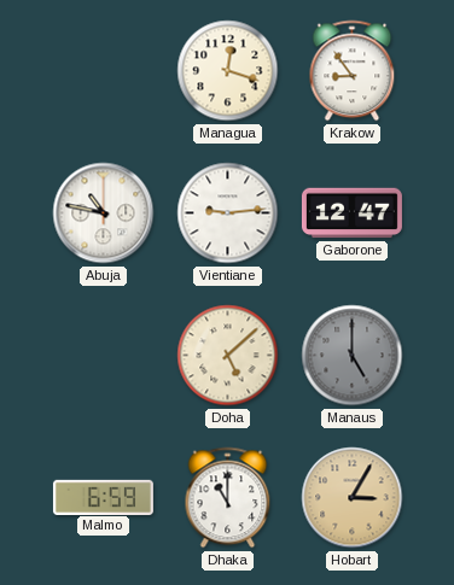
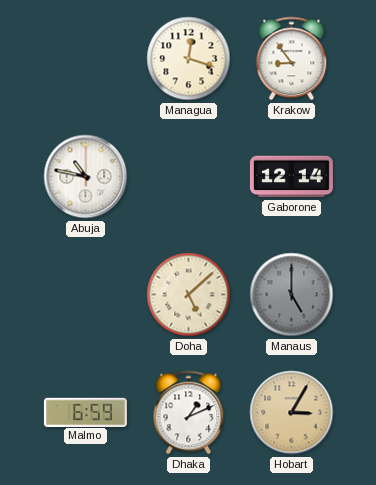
Vientiane: 9:14 -> none
Gaborone: 12:47 -> 12:14
Dhaka: 11:00 -> 1:11
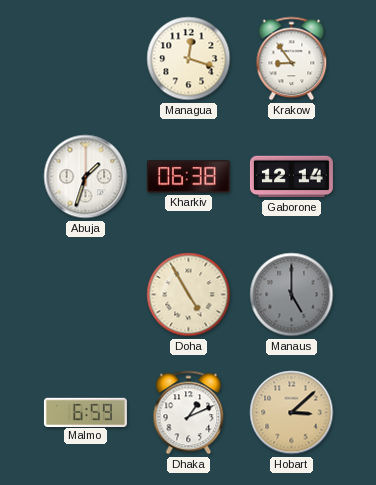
Abuja: 10:47 -> 1:33
Kharkiv: none -> 06:38
Doha: 5:08 -> 4:55
Hobart: 3:05 -> 3:08
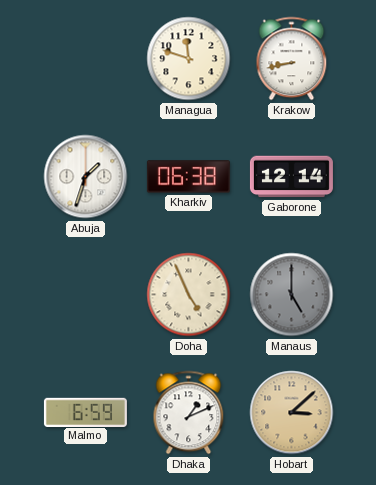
Managua: 12:18 -> 11:48
Krakow: 8:54 -> 8:43
Doha: 4:55 -> 4:56
